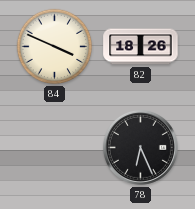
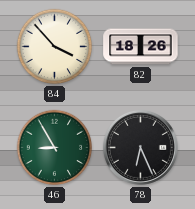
84: 3:49 -> 3:53
46: none -> 8:55
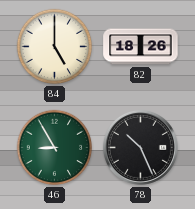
84: 3:53 -> 5:00
78: 6:26 -> 10:26
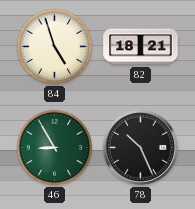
84: 5:00 -> 4:57
82: 18:26 -> 18:21
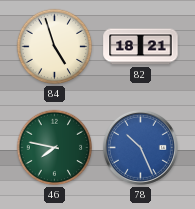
46: 8:55 -> 7:47
78 dial: black -> blue
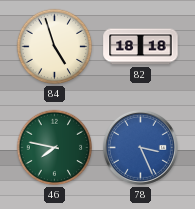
82: 18:21 -> 18:18
78: 10:26 -> 3:26
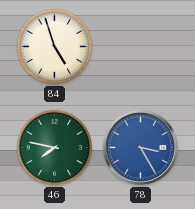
82: 18:18 -> none
78: 3:26 -> 3:25
